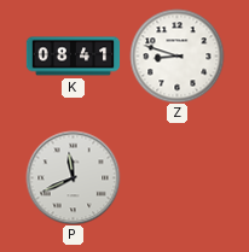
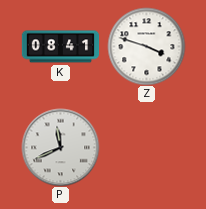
Z: 8:48 -> 3:48
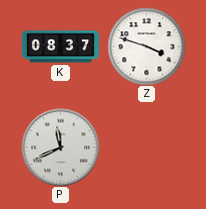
K: 08:41 -> 08:37
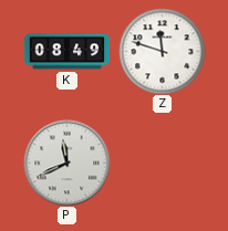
K: 08:37 -> 08:49
Z: 3:48 -> 11:48
